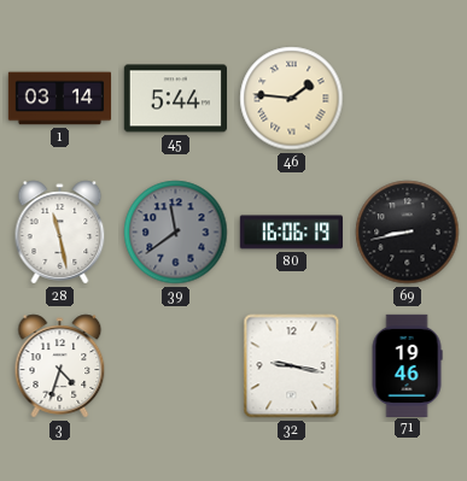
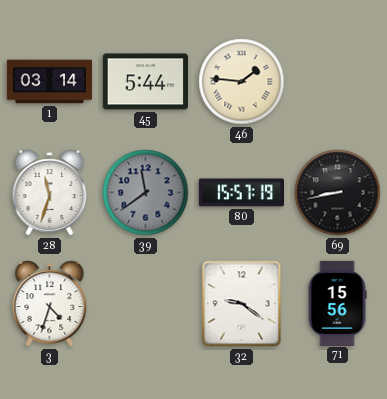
28: 11:28 -> 11:33
80: 16:06 -> 15:57
32: 9:17 -> 9:21
71: 19:46 -> 15:56
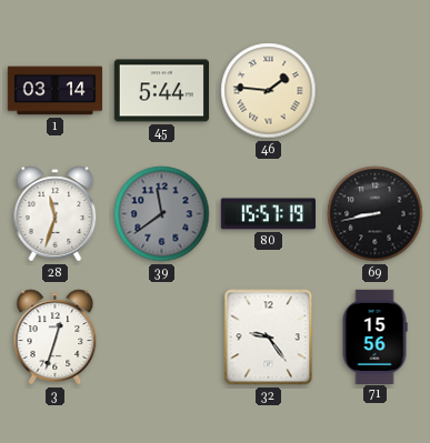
3: 4:33 -> 12:33
32: 9:21 -> 9:24
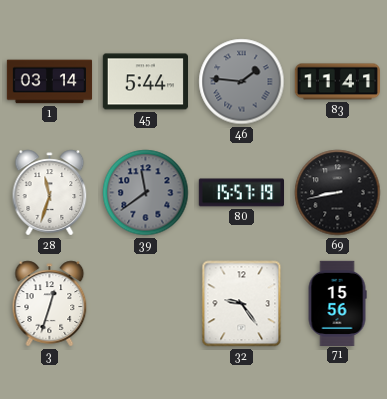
46 dial: cream -> grey
83: none -> 11:41
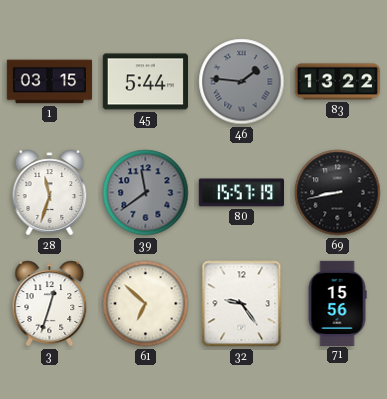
1: 03:14 -> 03:15
83: 11:41 -> 13:22
61: none -> 6:52
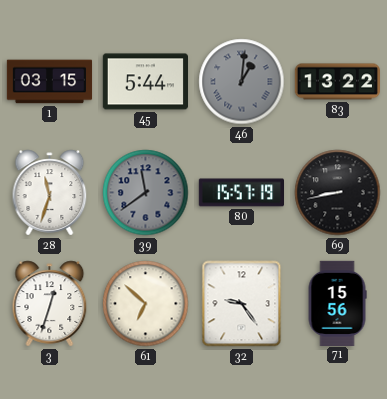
46: 1:46 -> 1:01
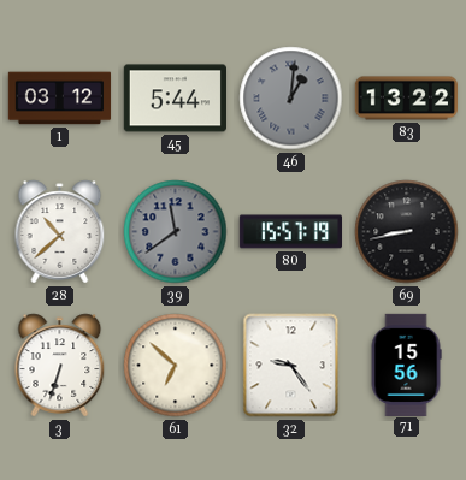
1: 03:15 -> 03:12
28: 11:33 -> 10:38
3: 12:33 -> 6:33
